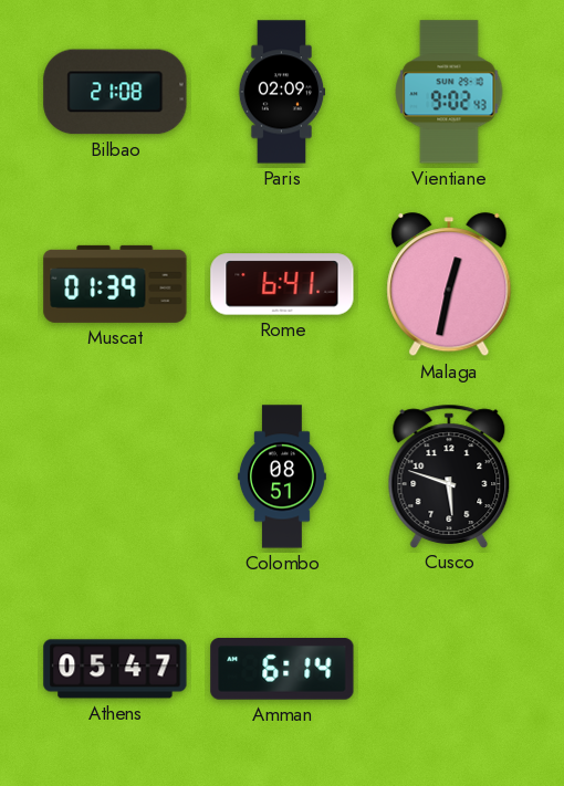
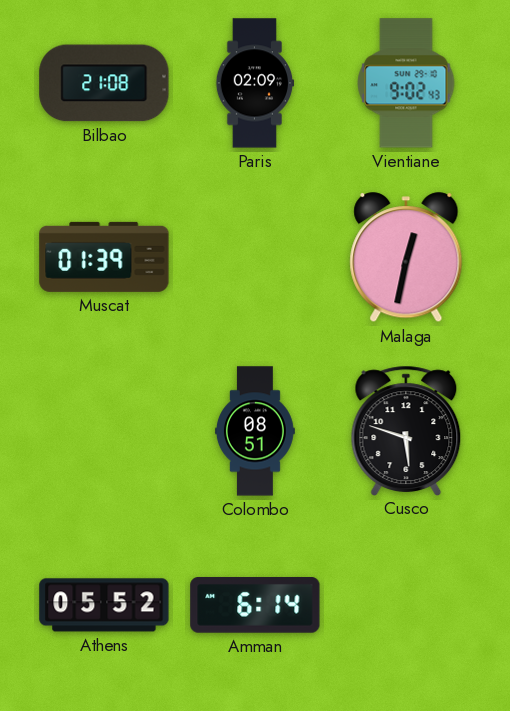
Rome: 6:41 -> none
Athens: 05:47 -> 05:52
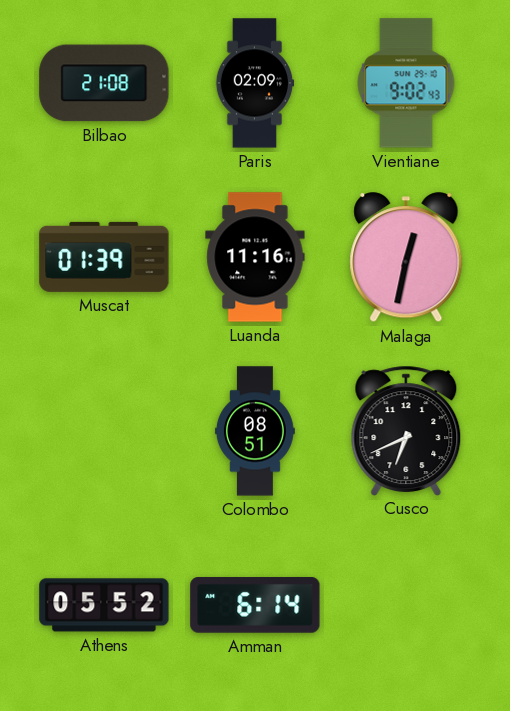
Luanda: none -> 11:16
Cusco: 5:48 -> 6:41
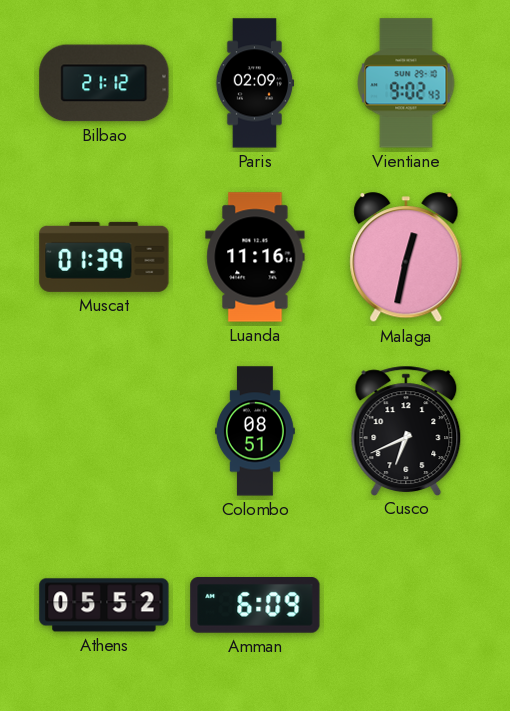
Bilbao: 21:08 -> 21:12
Amman: 6:14 -> 6:09
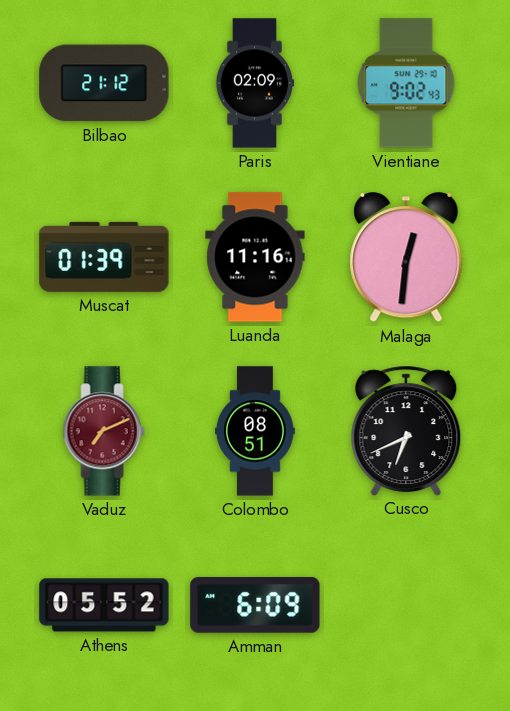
Malaga: 12:32 -> 12:31
Vaduz: none -> 7:11
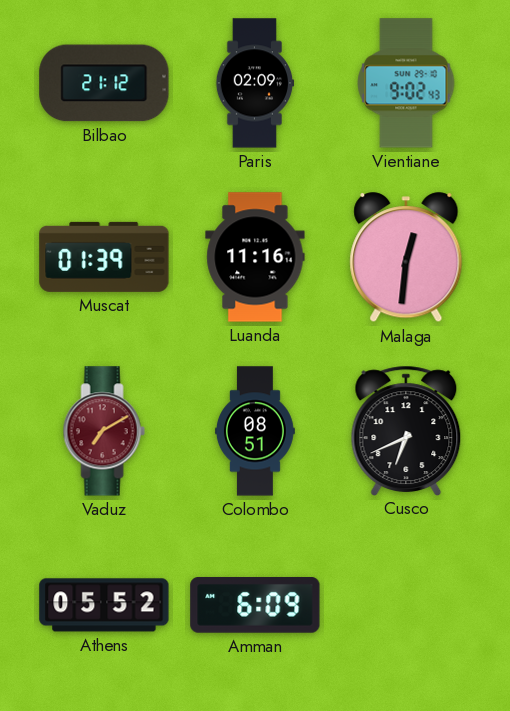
Vaduz: 7:11 -> 7:10
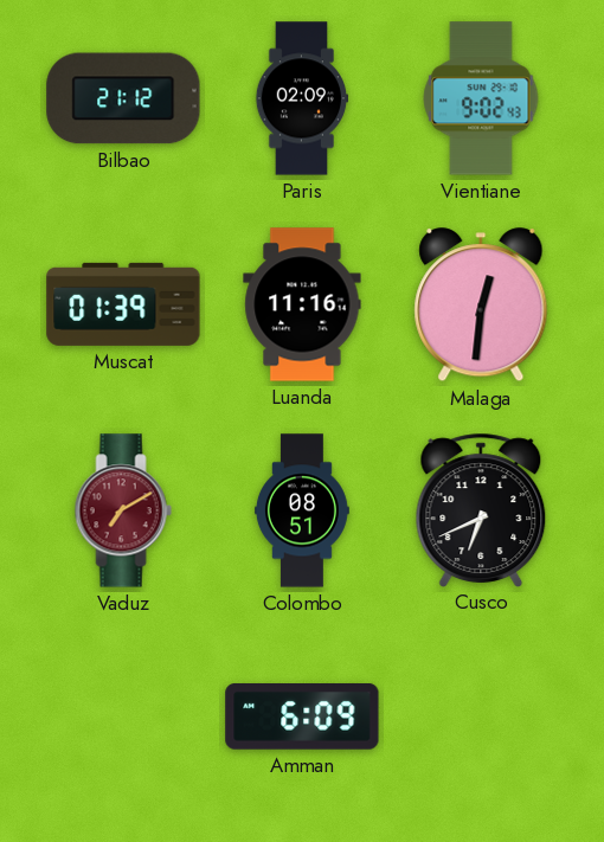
Athens: 05:52 -> none
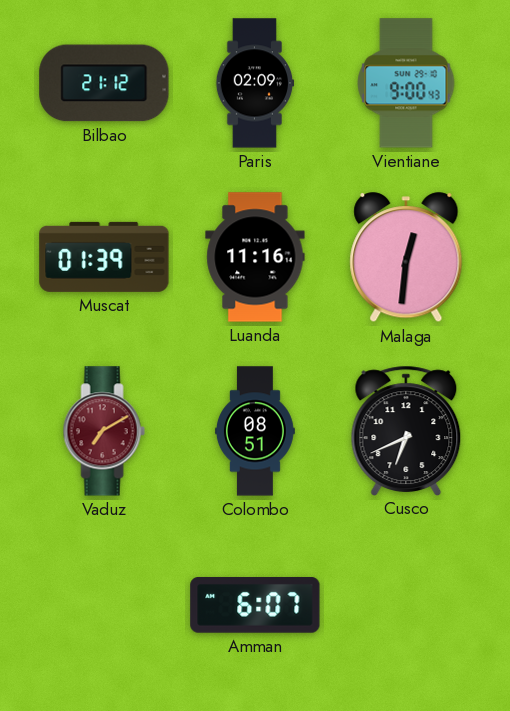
Vientiane: 9:02 -> 9:00
Amman: 6:09 -> 6:07
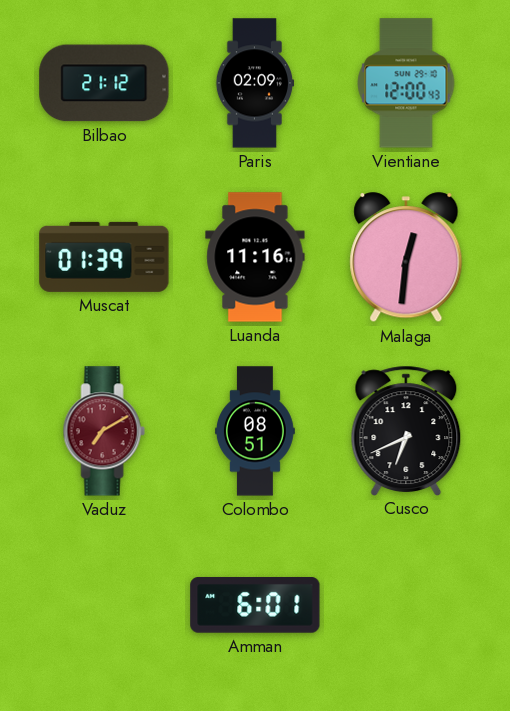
Vientiane: 9:00 -> 12:00
Amman: 6:07 -> 6:01
